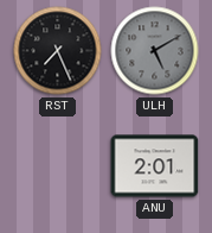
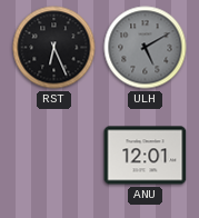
RST: 7:26 -> 6:26
ANU: 2:01 -> 12:01
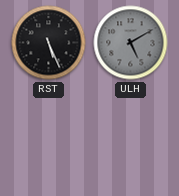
RST: 6:26 -> 5:26
ANU: 12:01 -> none
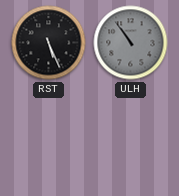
ULH: 5:10 -> 10:54
